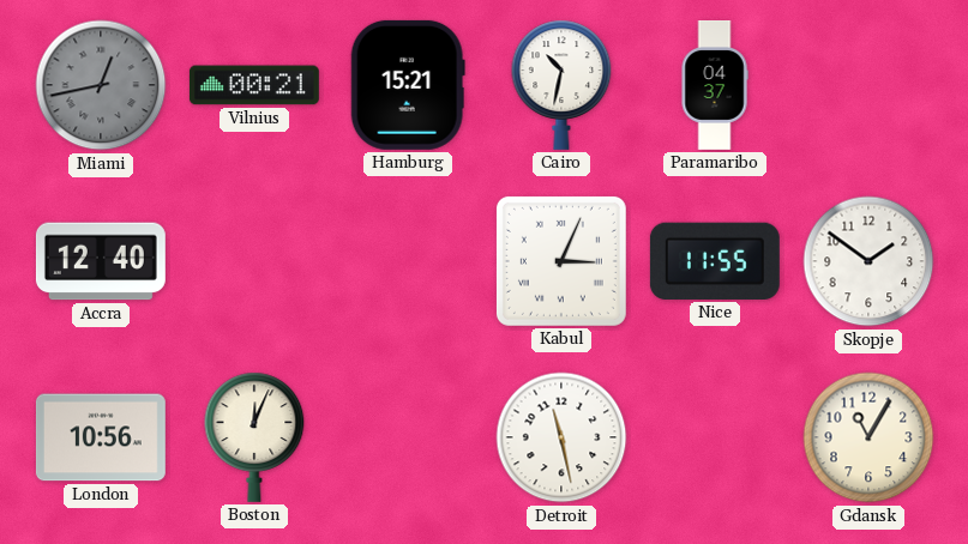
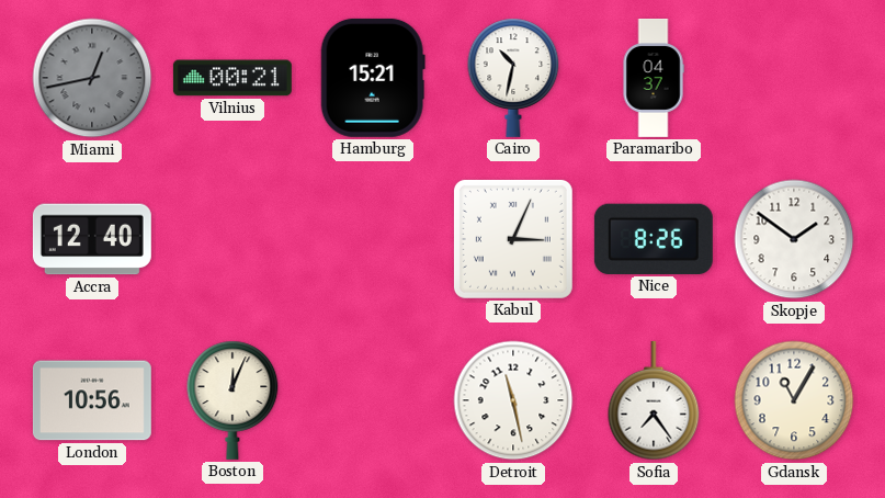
Nice: 11:55 -> 8:26
Sofia: none -> 7:24
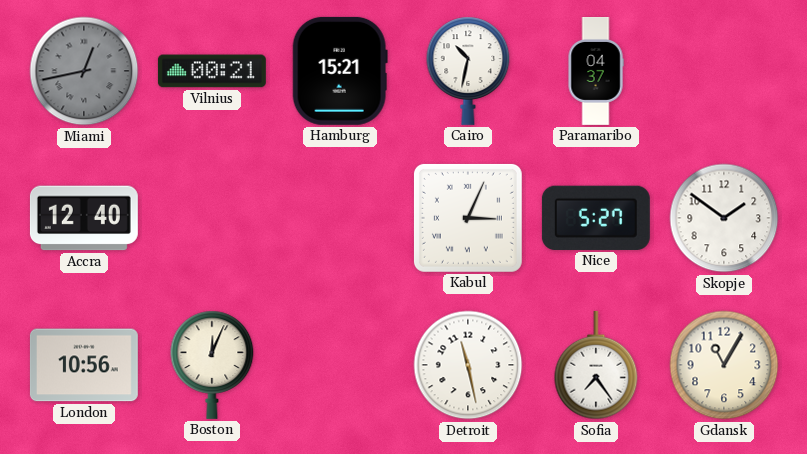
Nice: 8:26 -> 5:27
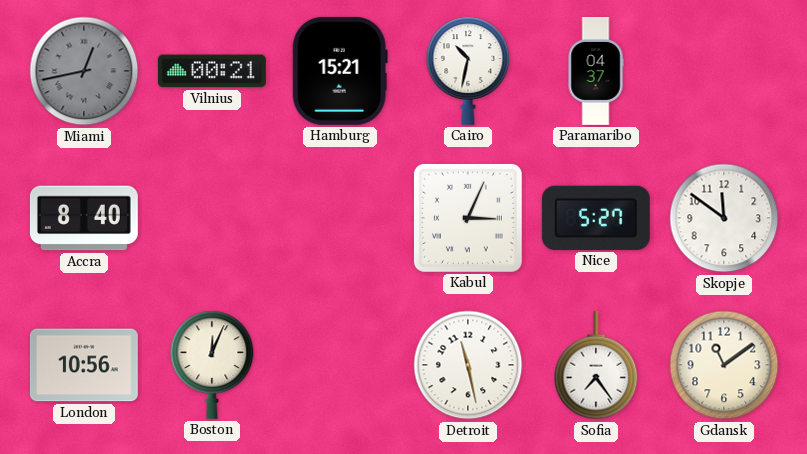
Accra: 12:40 -> 8:40
Skopje: 1:51 -> 11:51
Gdansk: 11:05 -> 11:09
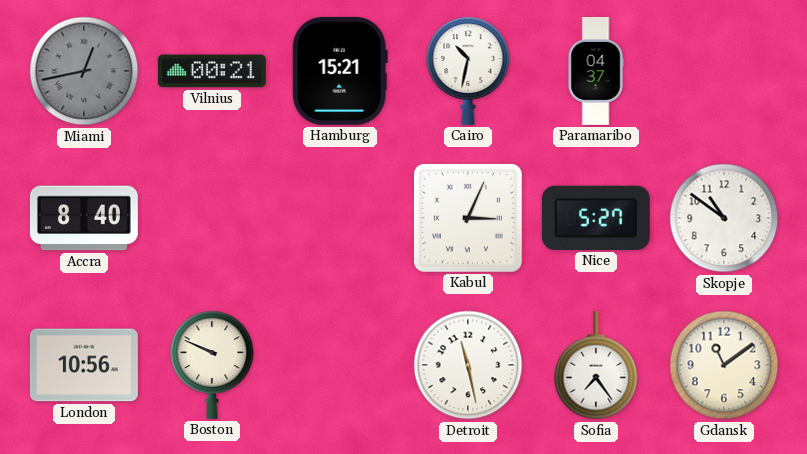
Skopje: 11:51 -> 10:51
Boston: 12:04 -> 9:49
